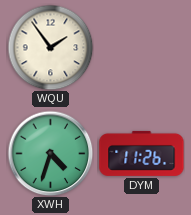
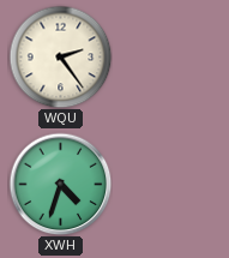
WQU: 1:54 -> 2:24
DYM: 11:26 -> none
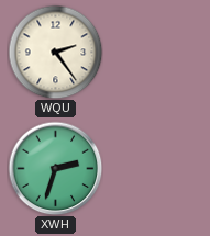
XWH: 4:33 -> 2:33
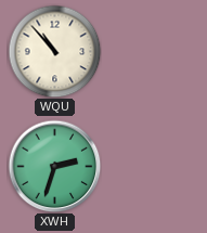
WQU: 2:24 -> 10:53
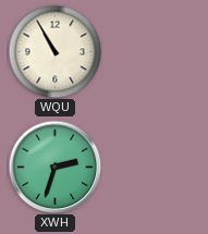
WQU: 10:53 -> 10:55
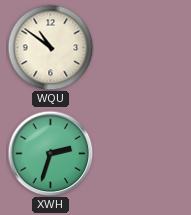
WQU: 10:55 -> 10:51
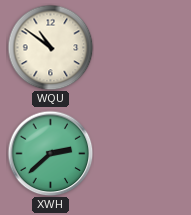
XWH: 2:33 -> 2:38
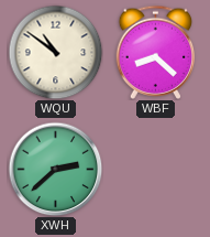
WBF: none -> 8:22
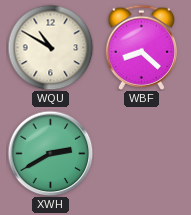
WQU: 10:51 -> 10:50
XWH: 2:38 -> 2:40
